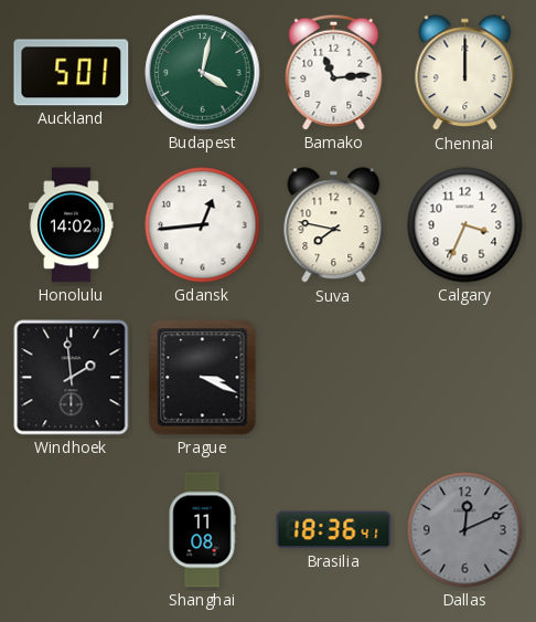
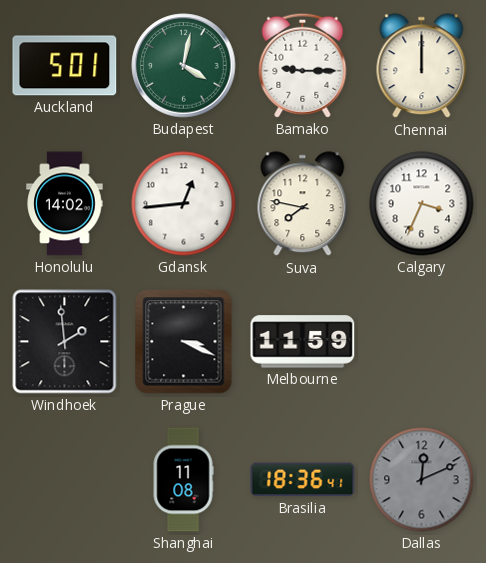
Bamako: 11:14 -> 9:15
Melbourne: none -> 11:59
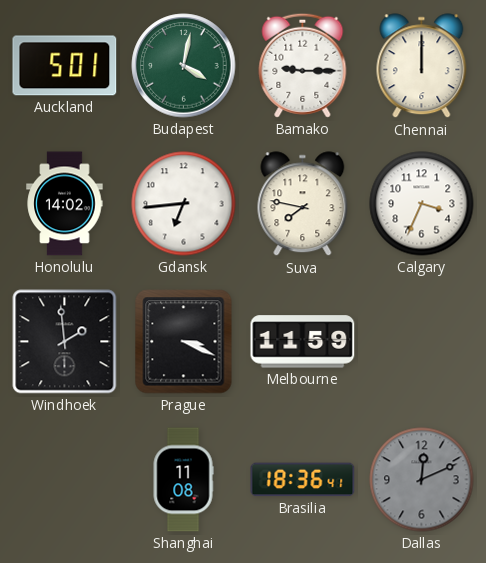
Gdansk: 12:44 -> 6:44
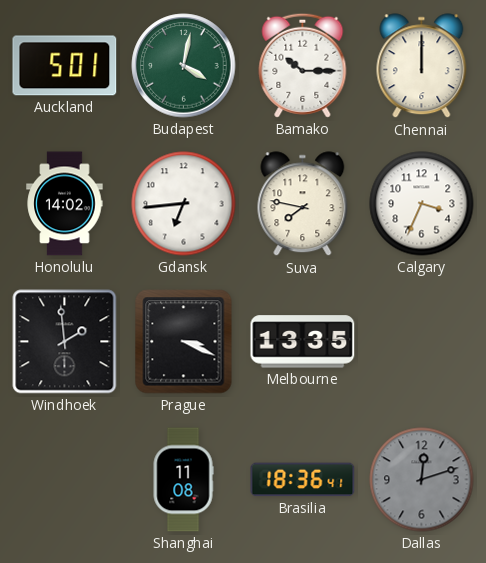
Bamako: 9:15 -> 10:15
Melbourne: 11:59 -> 13:35
Dallas: 12:11 -> 12:12
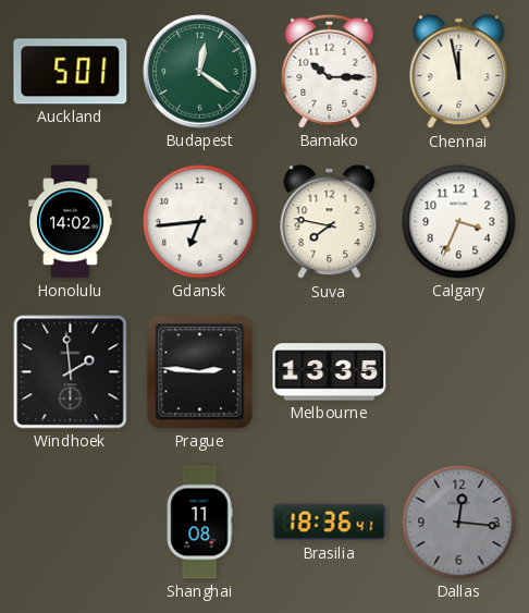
Budapest: 4:02 -> 12:21
Chennai: 12:00 -> 11:58
Prague: 3:19 -> 2:46
Dallas: 12:12 -> 12:16
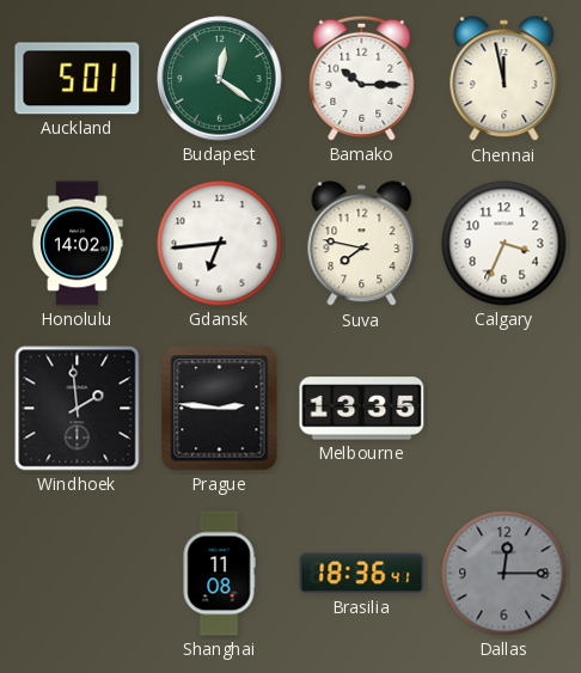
Dallas: 12:16 -> 12:15
